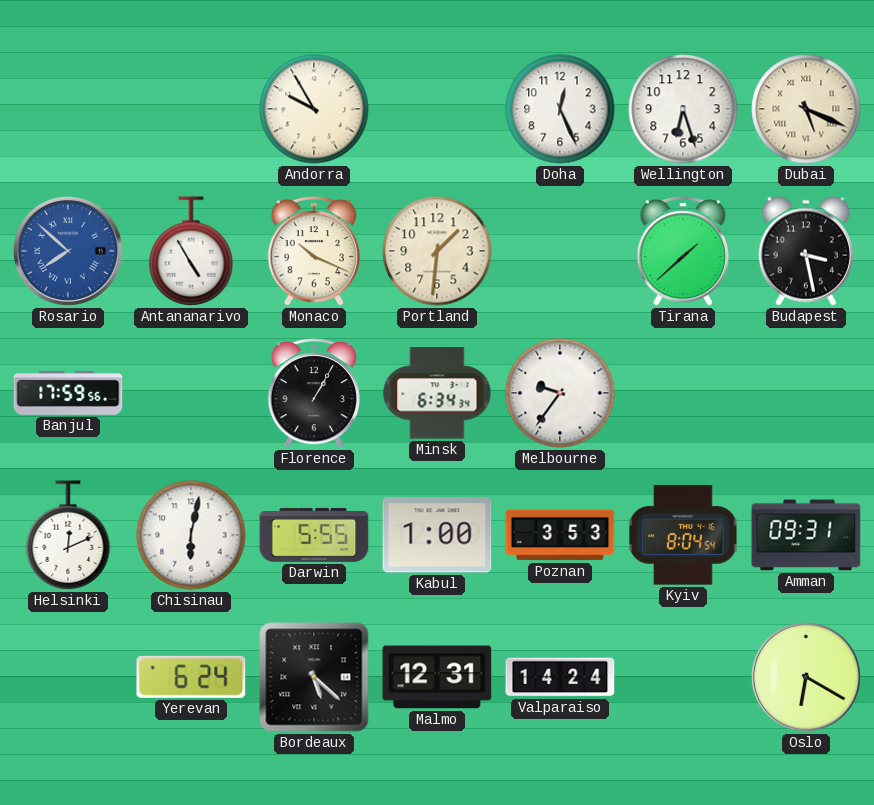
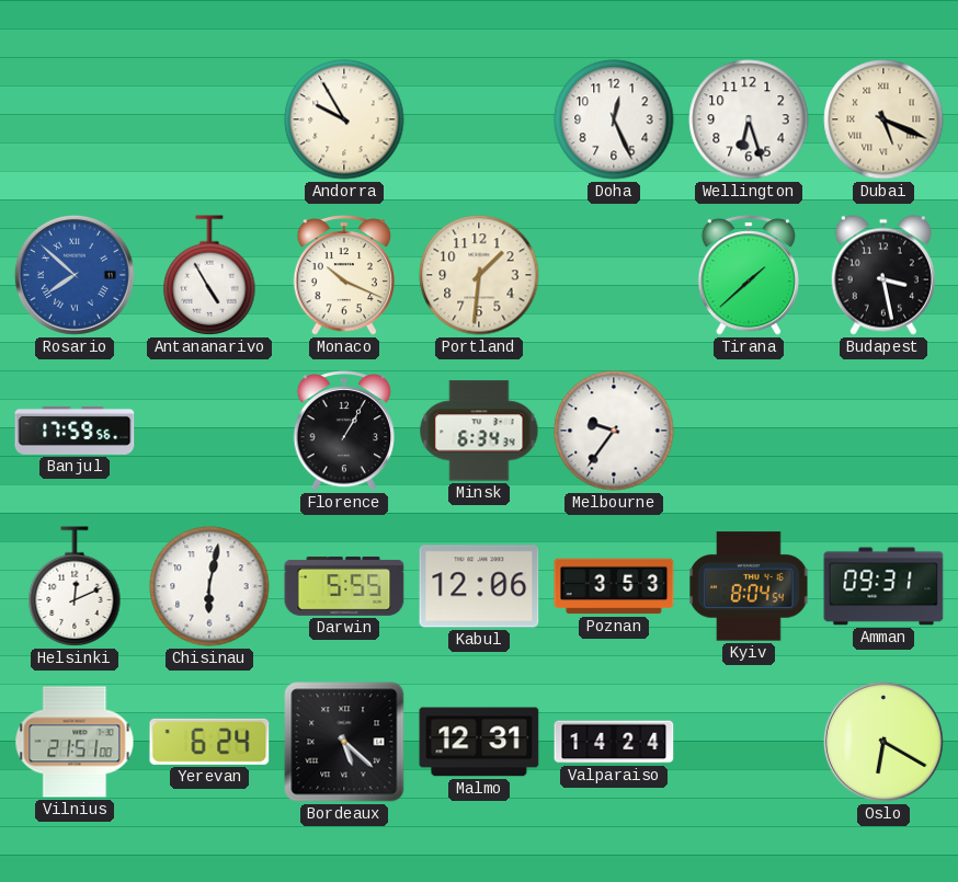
Kabul: 1:00 -> 12:06
Vilnius: none -> 21:51
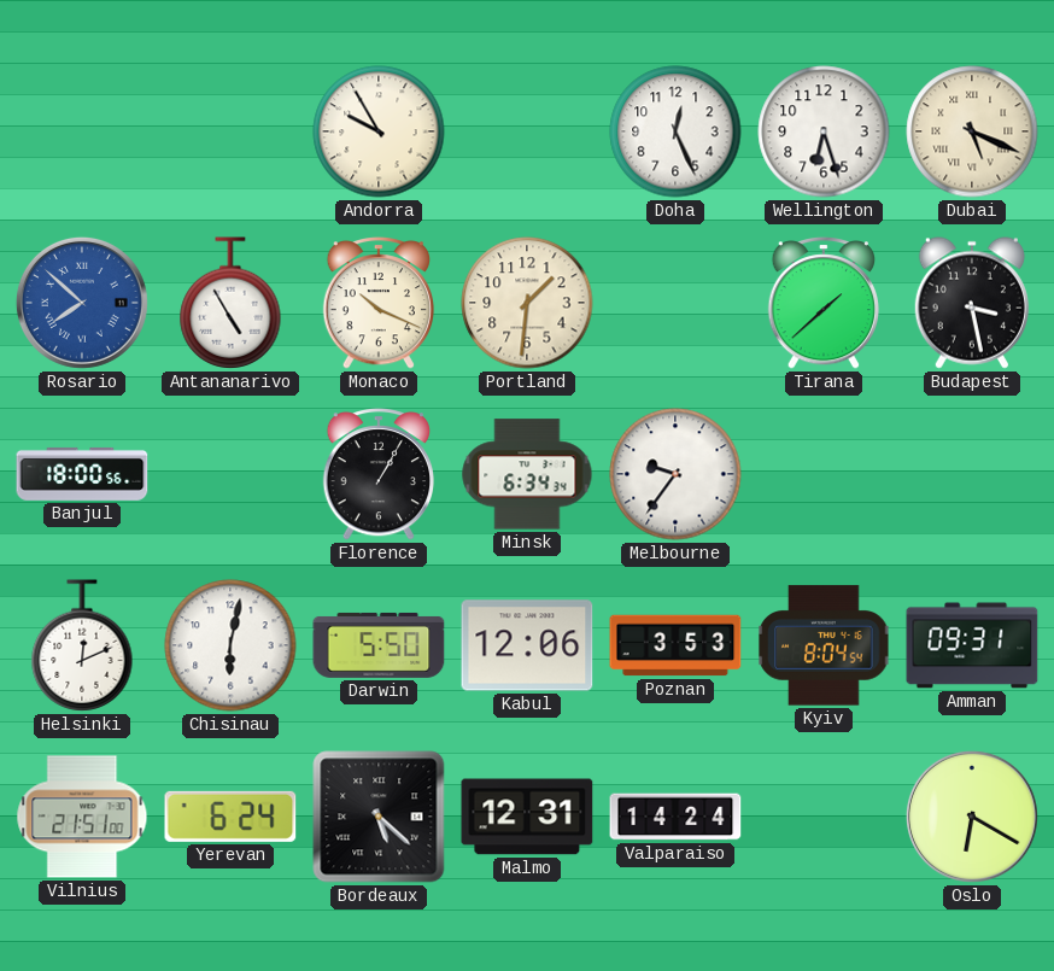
Banjul: 17:59 -> 18:00
Darwin: 5:55 -> 5:50
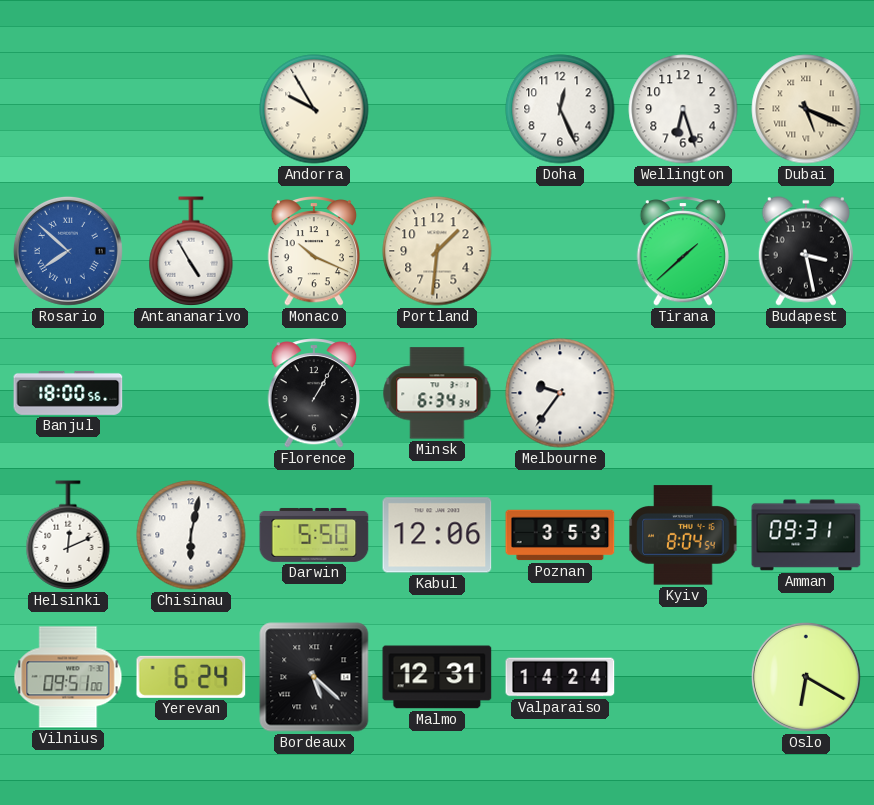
Vilnius: 21:51 -> 09:51
